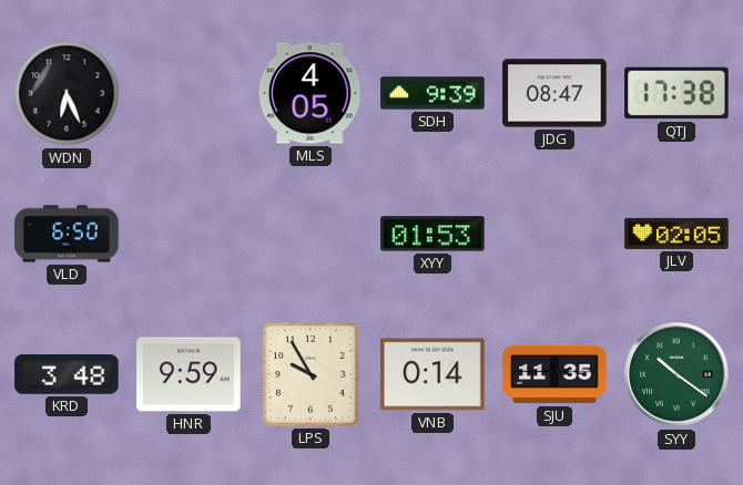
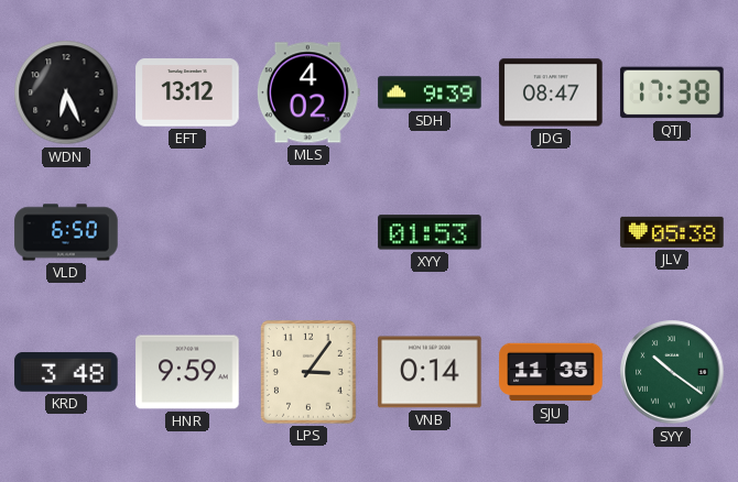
EFT: none -> 13:12
MLS: 4:05 -> 4:02
JLV: 02:05 -> 05:38
LPS: 9:55 -> 3:06
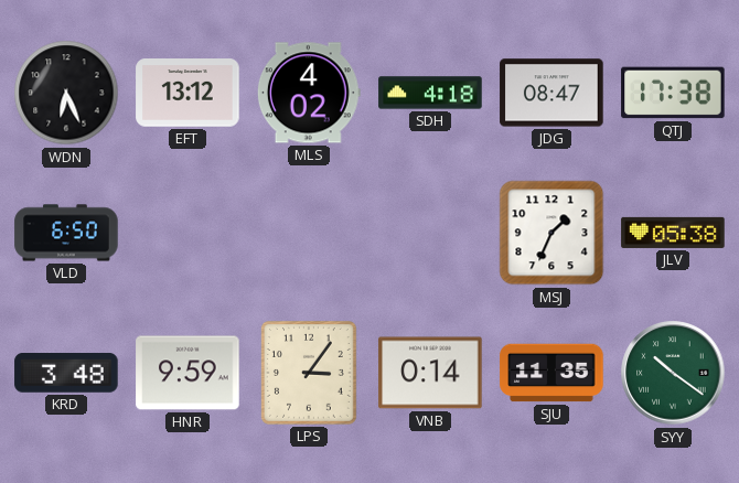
SDH: 9:39 -> 4:18
XYY: 01:53 -> none
MSJ: none -> 1:34
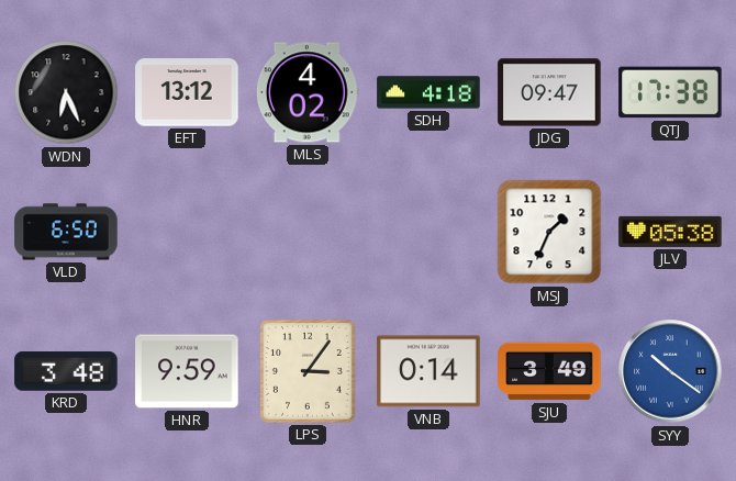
JDG: 08:47 -> 09:47
SJU: 11:35 -> 3:49
SYY dial: green -> blue
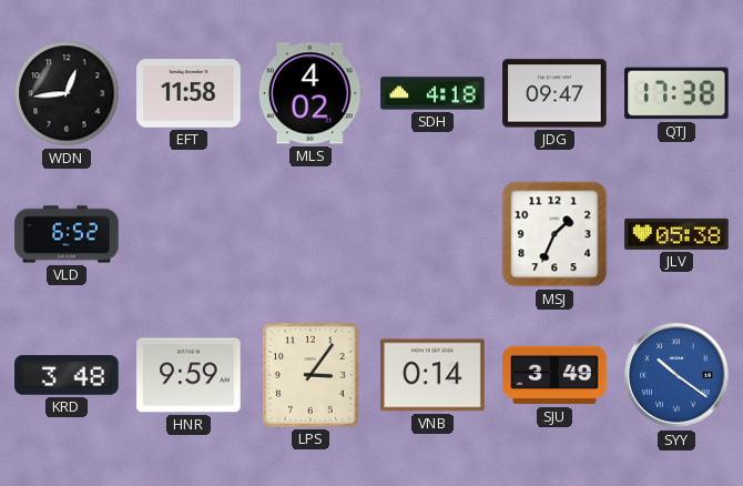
WDN: 6:26 -> 12:44
EFT: 13:12 -> 11:58
VLD: 6:50 -> 6:52
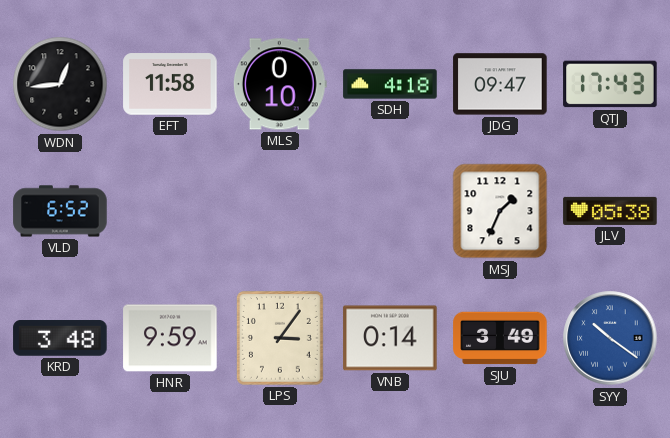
MLS: 4:02 -> 0:10
QTJ: 17:38 -> 17:43
